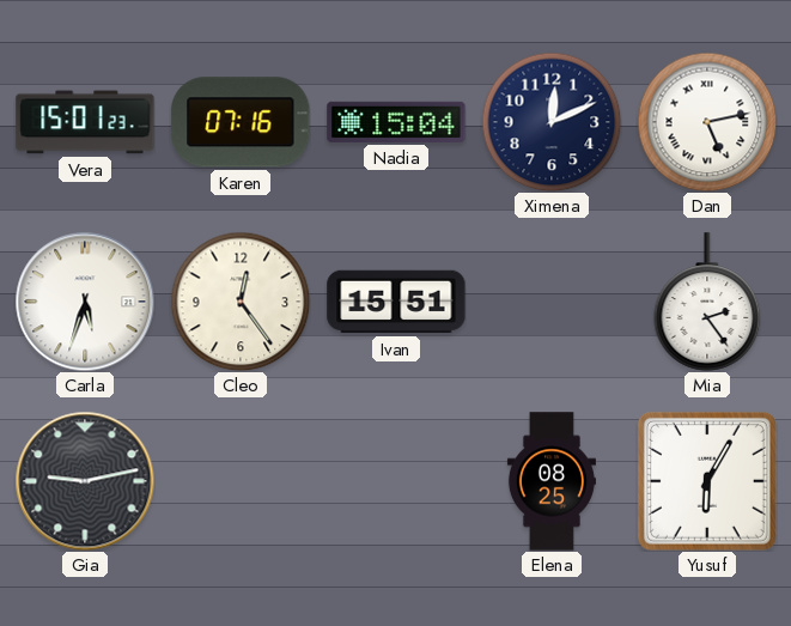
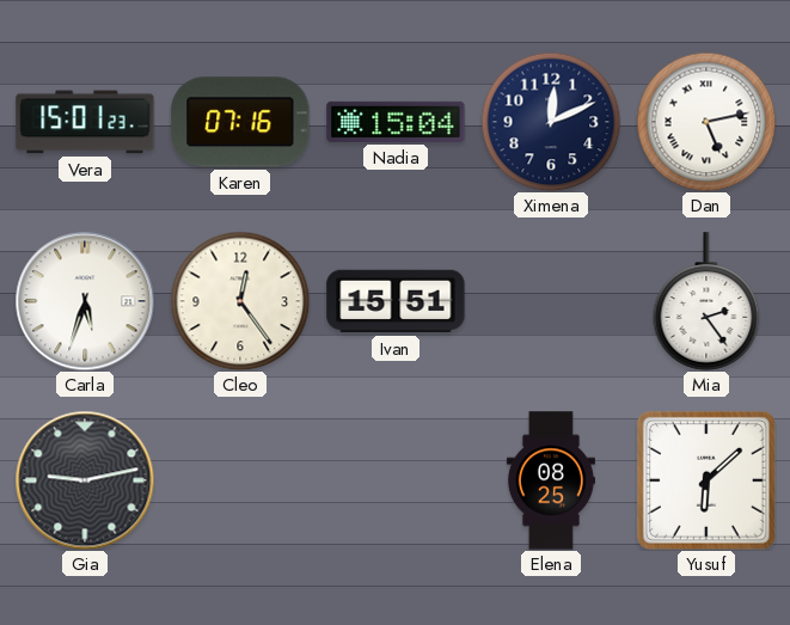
Yusuf: 6:05 -> 6:08
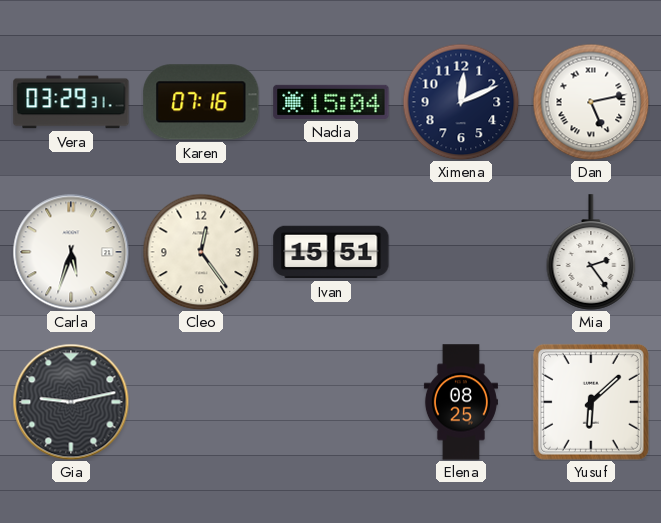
Vera: 15:01 -> 03:29
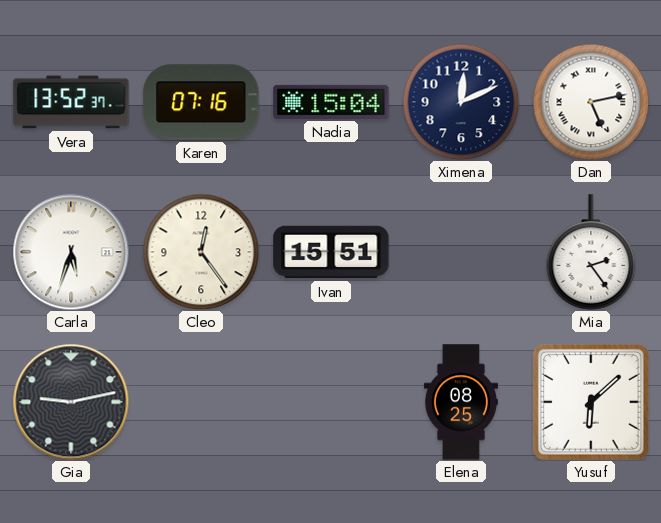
Vera: 03:29 -> 13:52
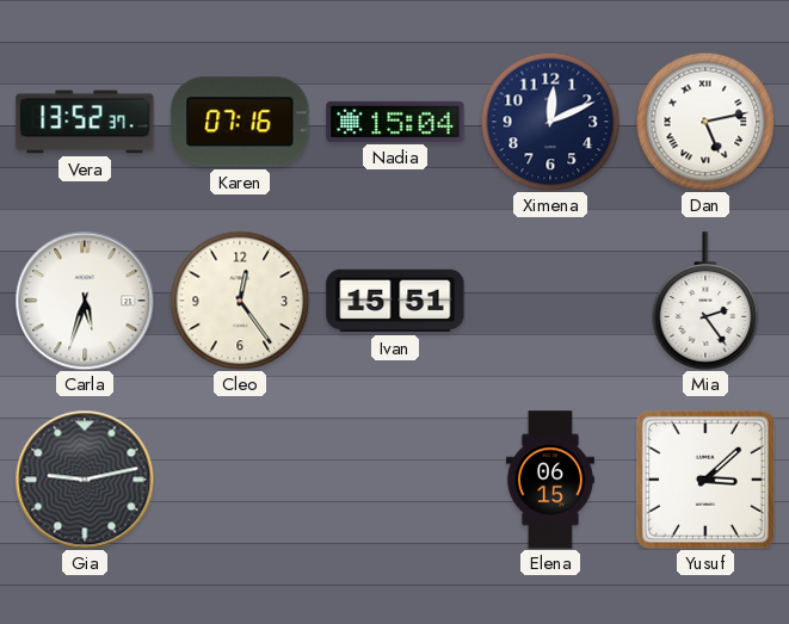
Elena: 08:25 -> 06:15
Yusuf: 6:08 -> 3:08
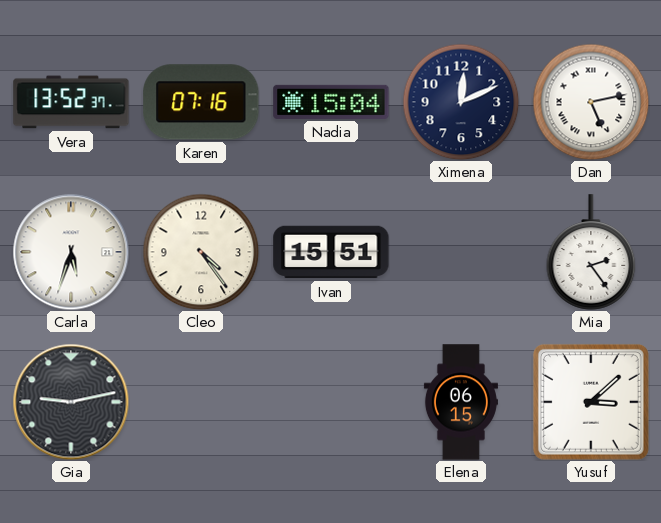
Cleo: 12:24 -> 4:24
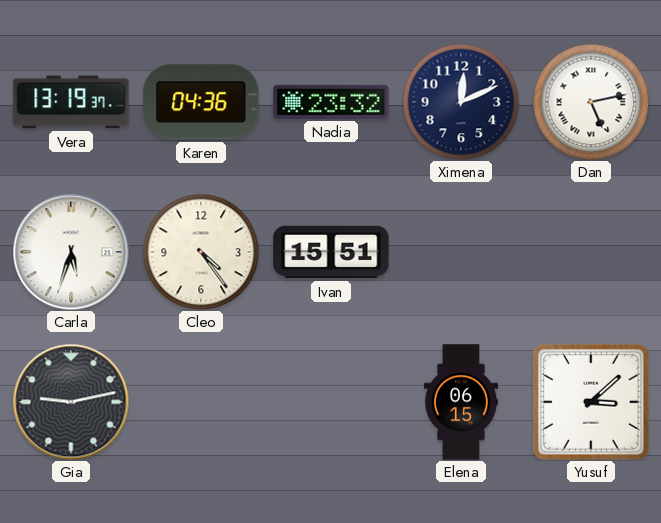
Vera: 13:52 -> 13:19
Karen: 07:16 -> 04:36
Nadia: 15:04 -> 23:32
Mia: 2:24 -> none
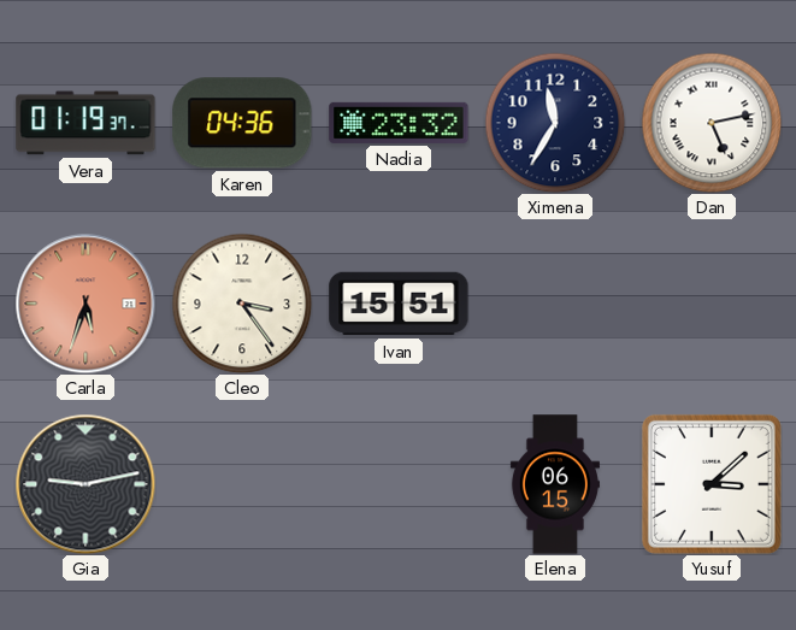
Vera: 13:19 -> 01:19
Ximena: 12:11 -> 11:35
Carla dial: white -> salmon
Cleo: 4:24 -> 3:24
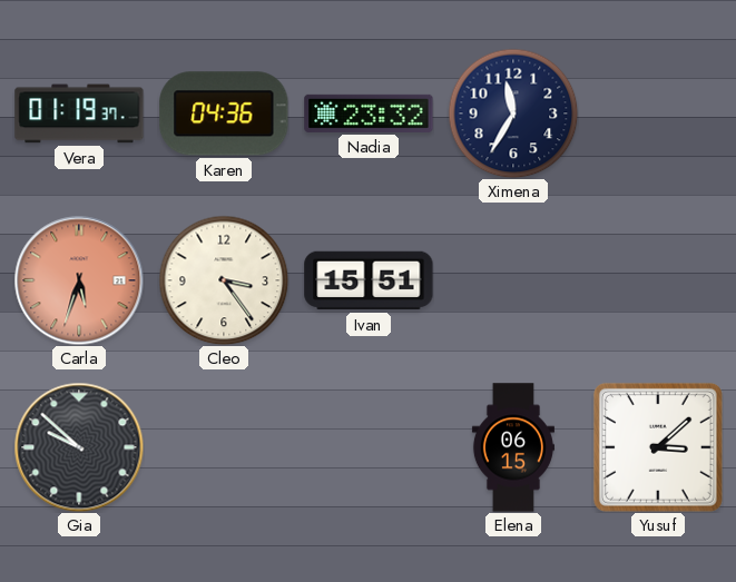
Dan: 5:13 -> none
Gia: 9:13 -> 9:52
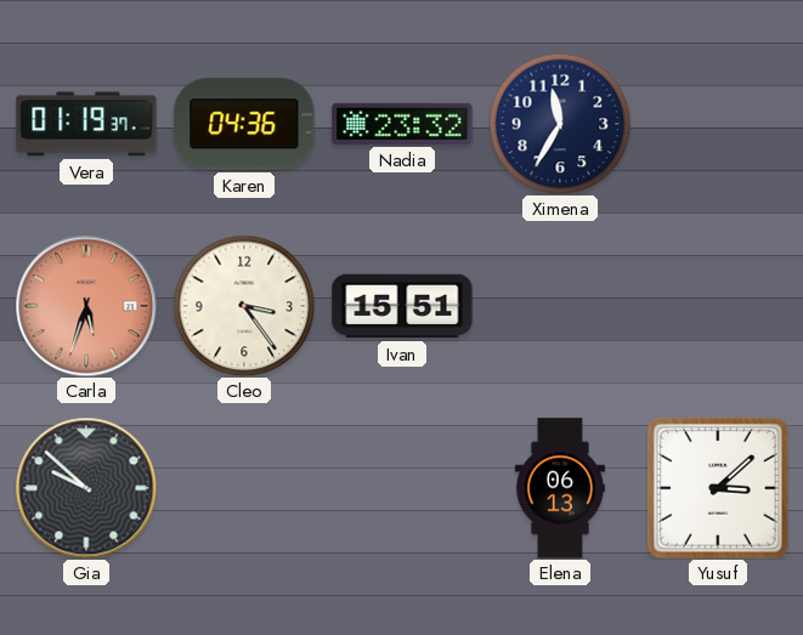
Elena: 06:15 -> 06:13
